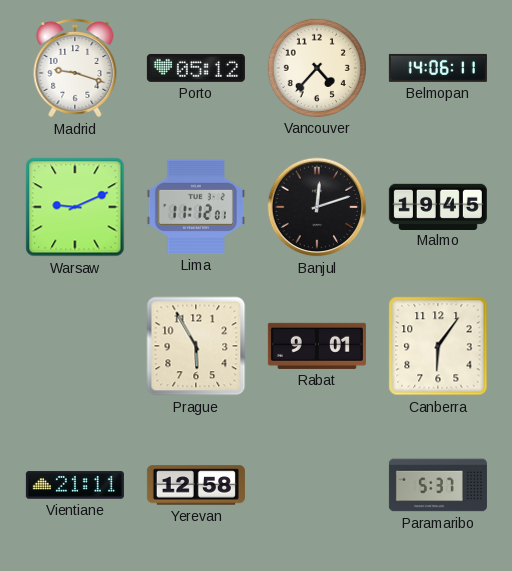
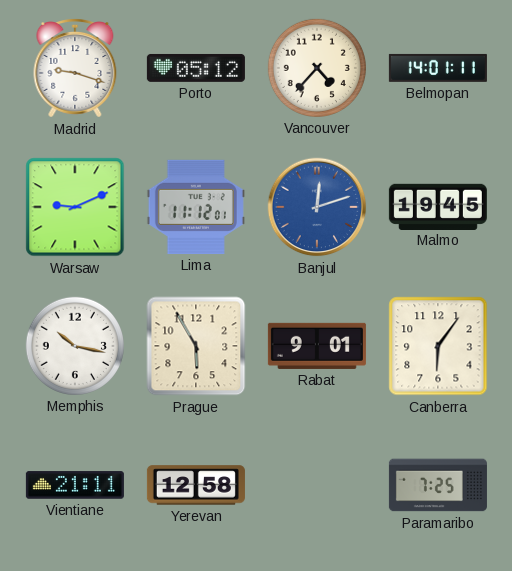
Belmopan: 14:06 -> 14:01
Banjul dial: black -> blue
Memphis: none -> 10:17
Paramaribo: 5:37 -> 7:25
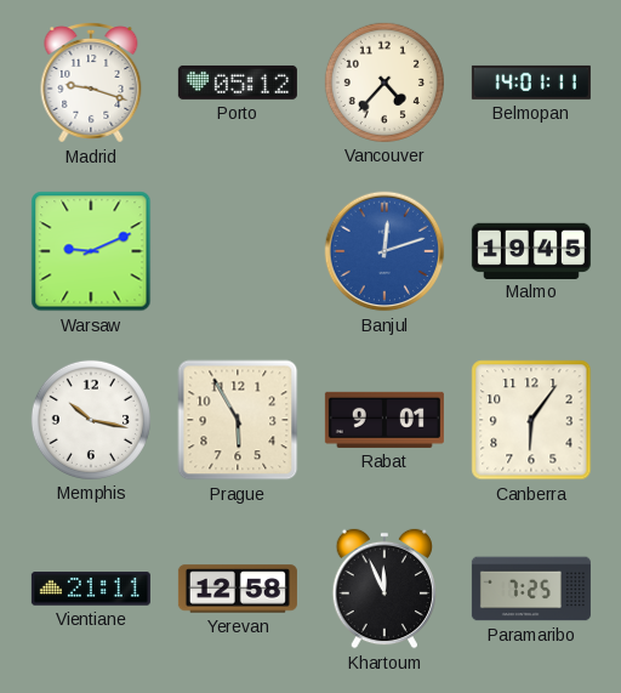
Lima: 11:12 -> none
Khartoum: none -> 11:56
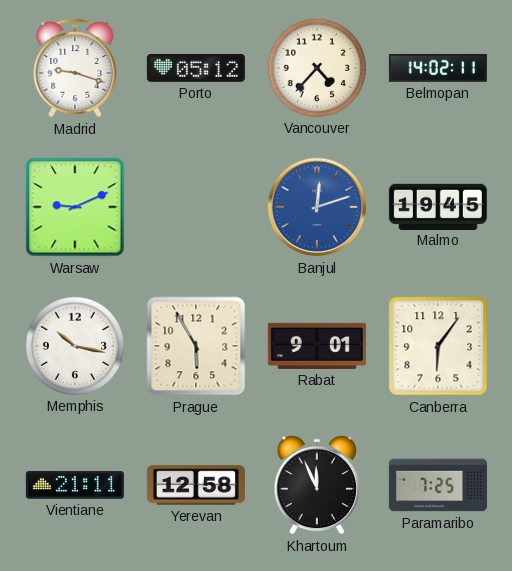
Belmopan: 14:01 -> 14:02
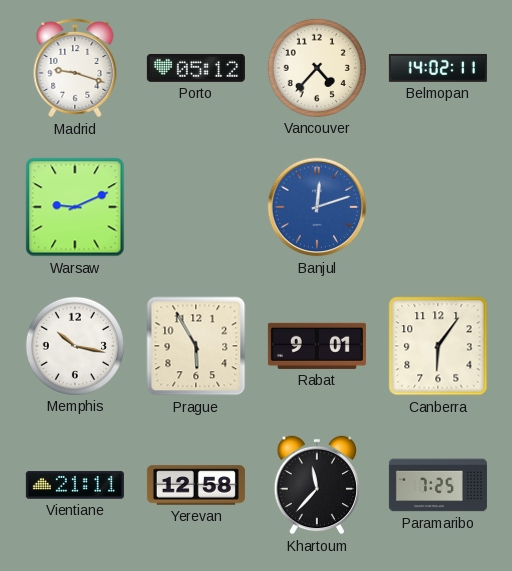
Malmo: 19:45 -> none
Khartoum: 11:56 -> 11:37
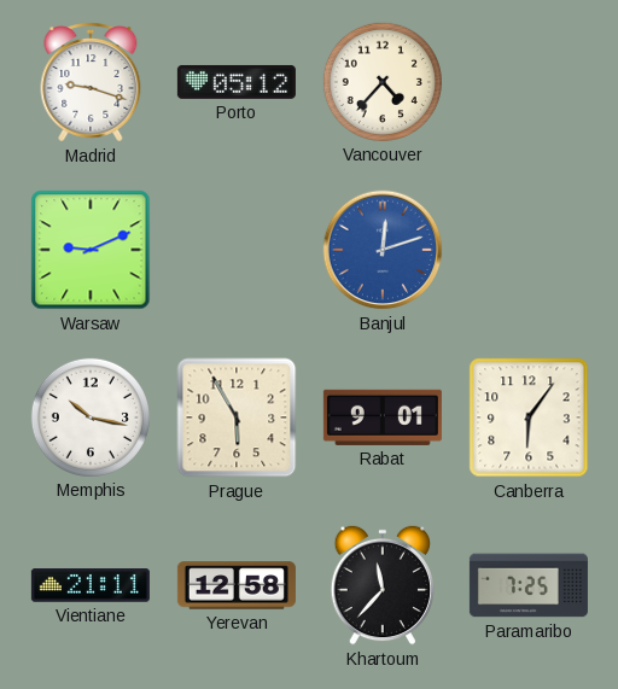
Belmopan: 14:02 -> none
